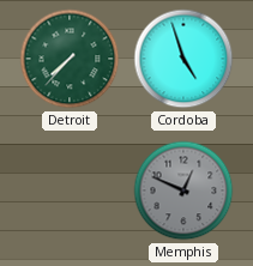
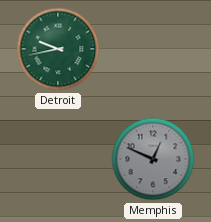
Detroit: 7:37 -> 9:43
Cordoba: 4:57 -> none
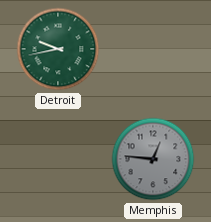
Memphis: 12:49 -> 12:46
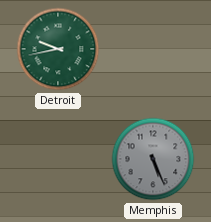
Memphis: 12:46 -> 5:26
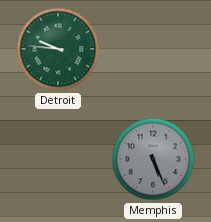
Detroit: 9:43 -> 9:46
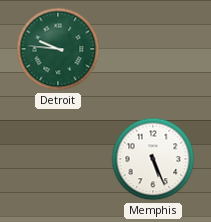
Memphis dial: grey -> white
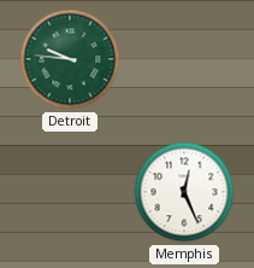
Memphis: 5:26 -> 12:26
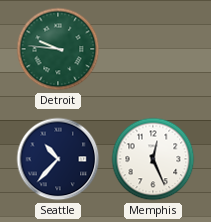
Seattle: none -> 10:37
